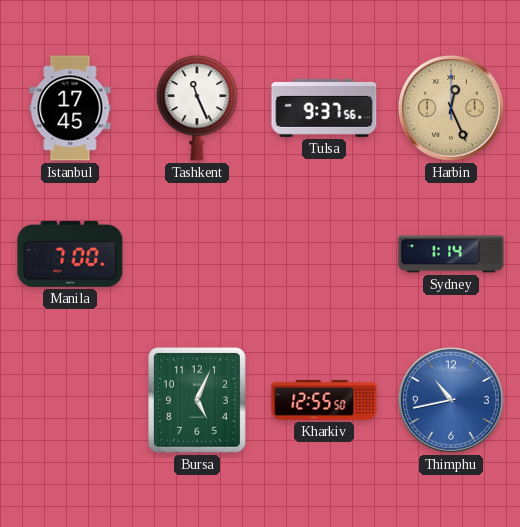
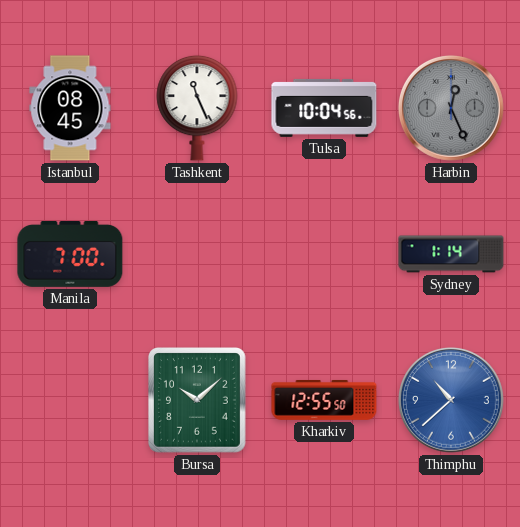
Istanbul: 17:45 -> 08:45
Tulsa: 9:37 -> 10:04
Harbin dial: champagne -> grey
Bursa: 5:04 -> 10:08
Thimphu: 10:43 -> 10:38
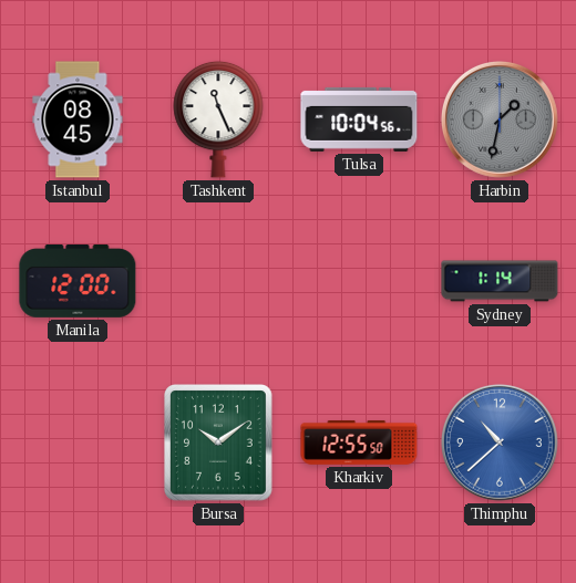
Harbin: 12:26 -> 1:32
Manila: 7:00 -> 12:00
Bursa: 10:08 -> 10:09
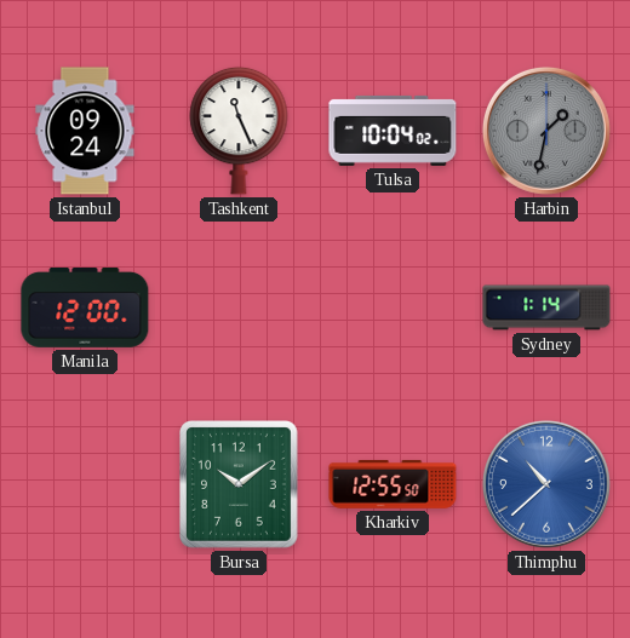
Istanbul: 08:45 -> 09:24
Tulsa: 10:04:56 -> 10:04:02
